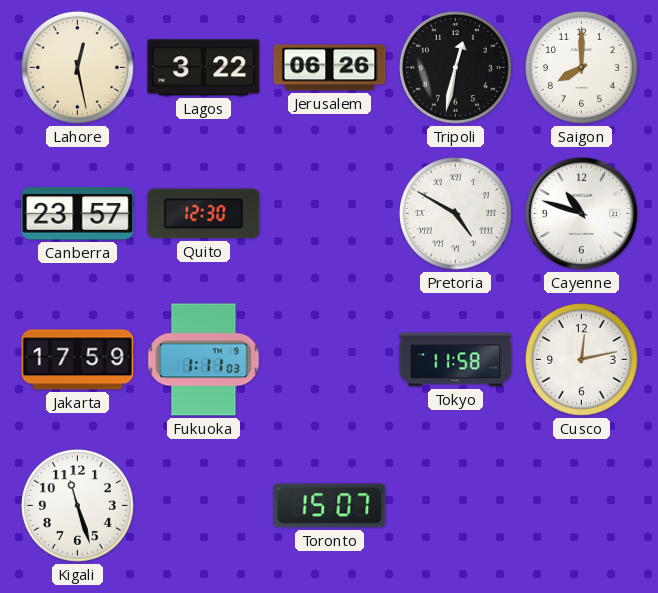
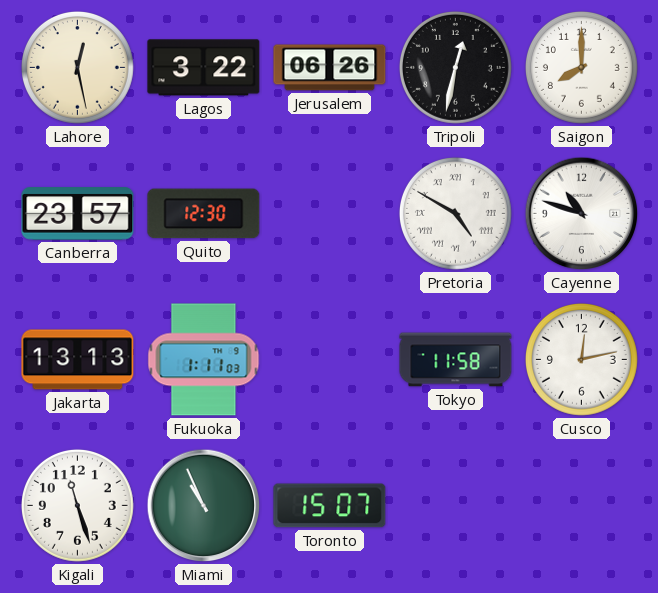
Jakarta: 17:59 -> 13:13
Miami: none -> 10:56
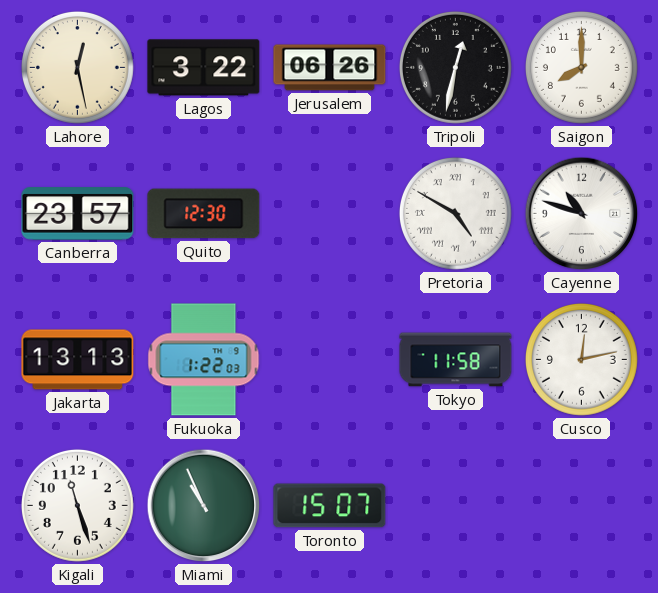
Fukuoka: 1:11 -> 1:22
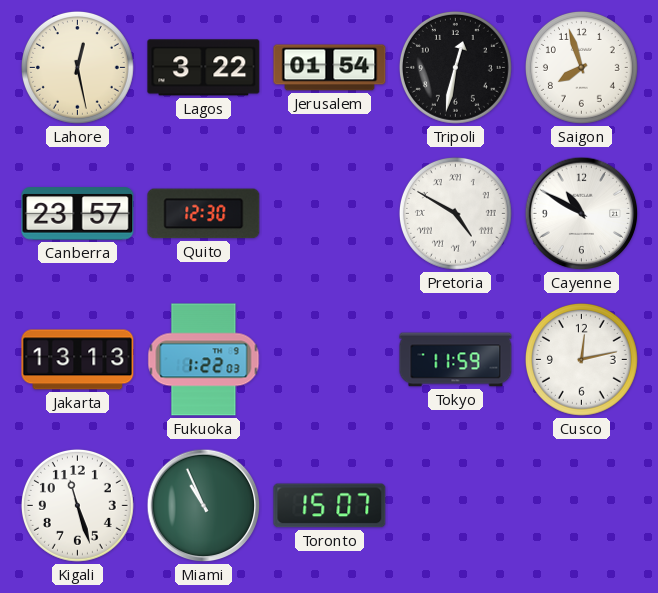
Jerusalem: 06:26 -> 01:54
Saigon: 8:00 -> 7:57
Cayenne: 10:48 -> 10:50
Tokyo: 11:58 -> 11:59
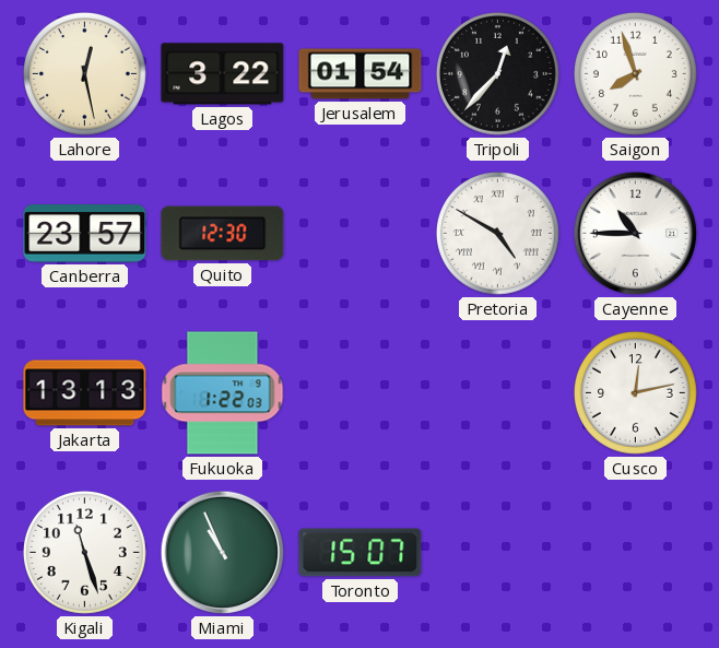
Tripoli: 12:32 -> 12:37
Cayenne: 10:50 -> 10:45
Tokyo: 11:59 -> none
